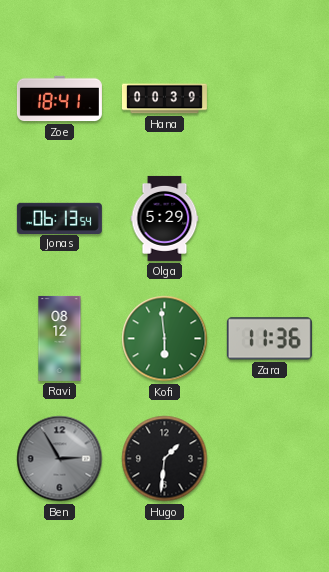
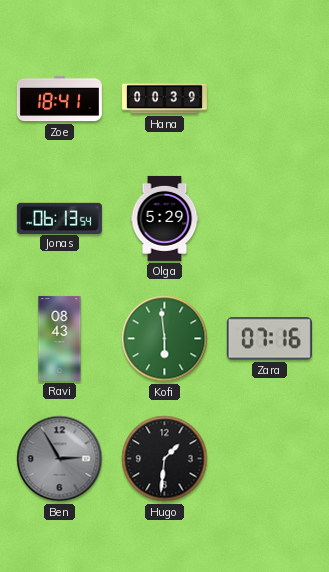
Ravi: 08:12 -> 08:43
Zara: 11:36 -> 07:16
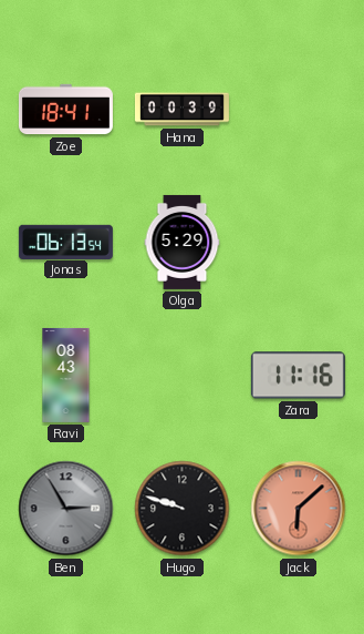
Kofi: 5:59 -> none
Zara: 07:16 -> 11:16
Hugo: 1:31 -> 9:48
Jack: none -> 6:08
